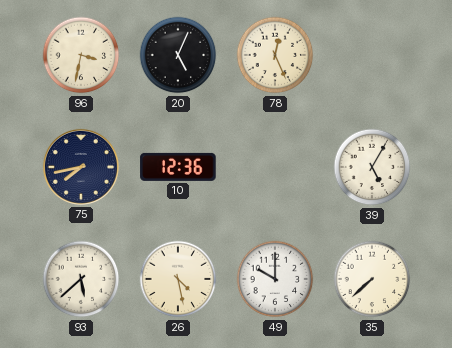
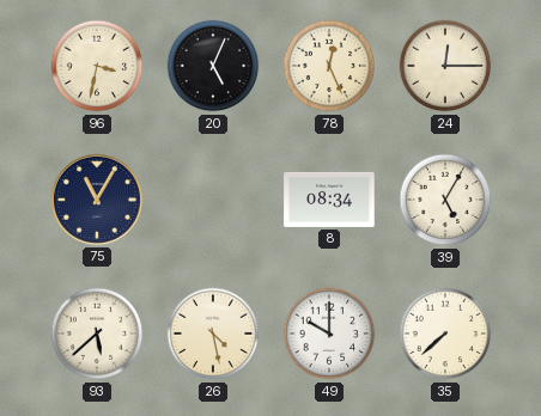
24: none -> 12:15
75: 7:43 -> 11:05
10: 12:36 -> none
8: none -> 08:34
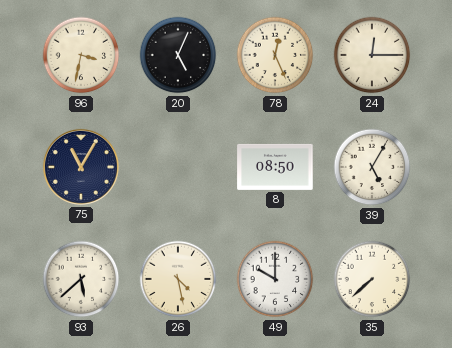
8: 08:34 -> 08:50
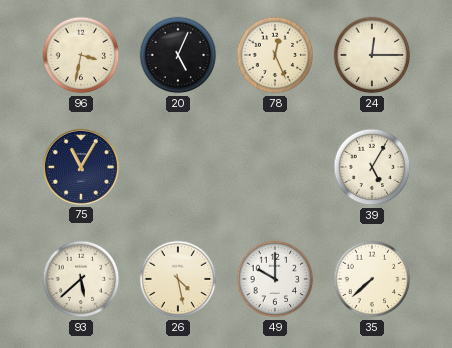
8: 08:50 -> none
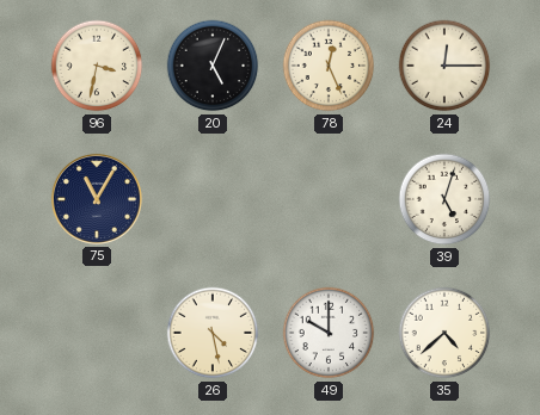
39: 5:05 -> 5:03
93: 5:38 -> none
35: 7:38 -> 4:38
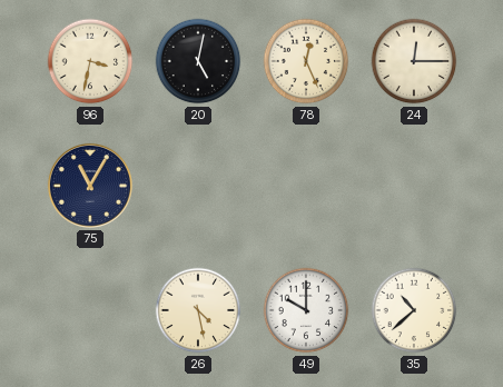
20: 5:04 -> 5:02
39: 5:03 -> none
35: 4:38 -> 10:38
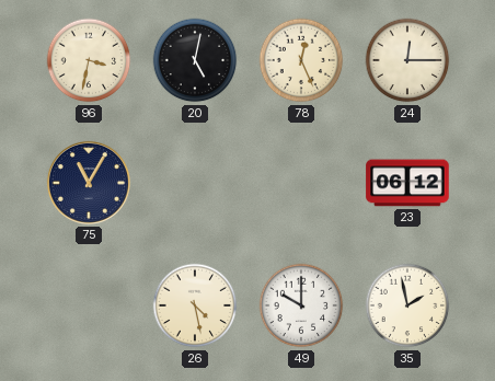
23: none -> 06:12
35: 10:38 -> 1:58
